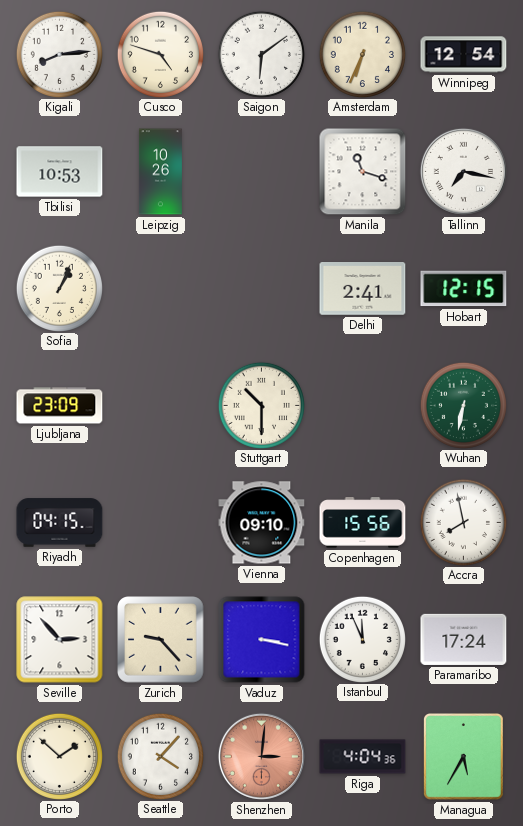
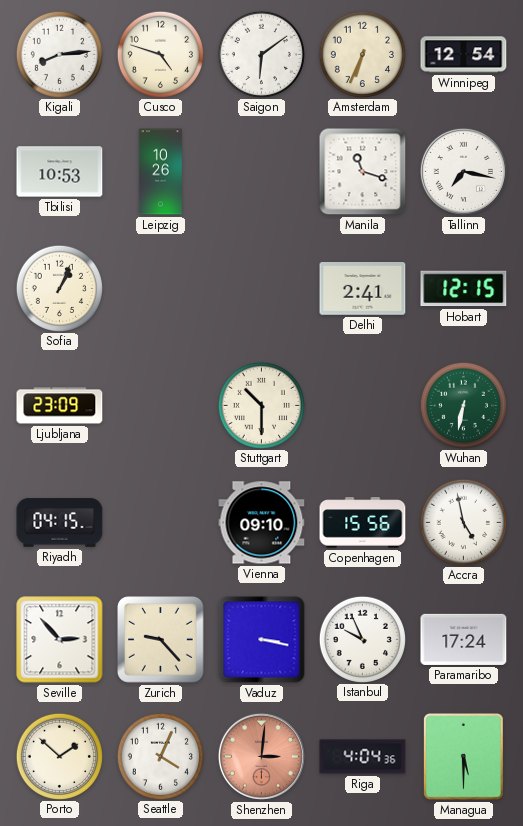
Accra: 7:58 -> 4:58
Istanbul: 11:56 -> 9:56
Seattle: 4:07 -> 4:04
Managua: 5:35 -> 5:30
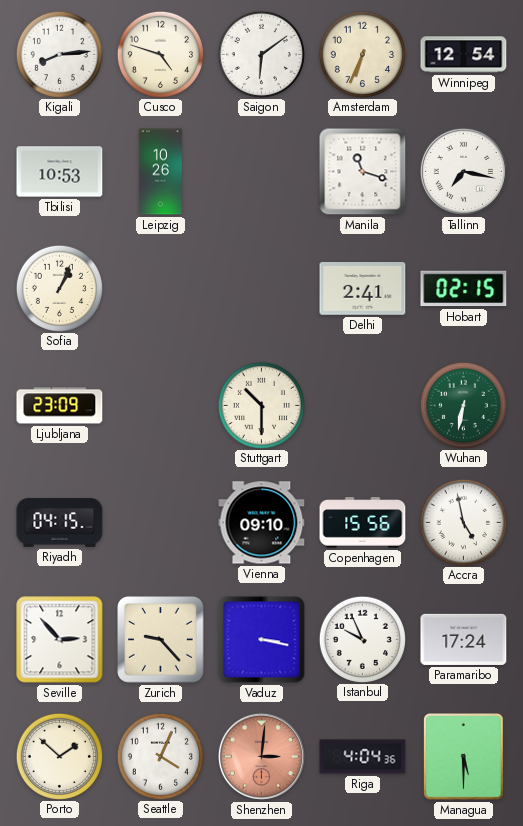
Hobart: 12:15 -> 02:15
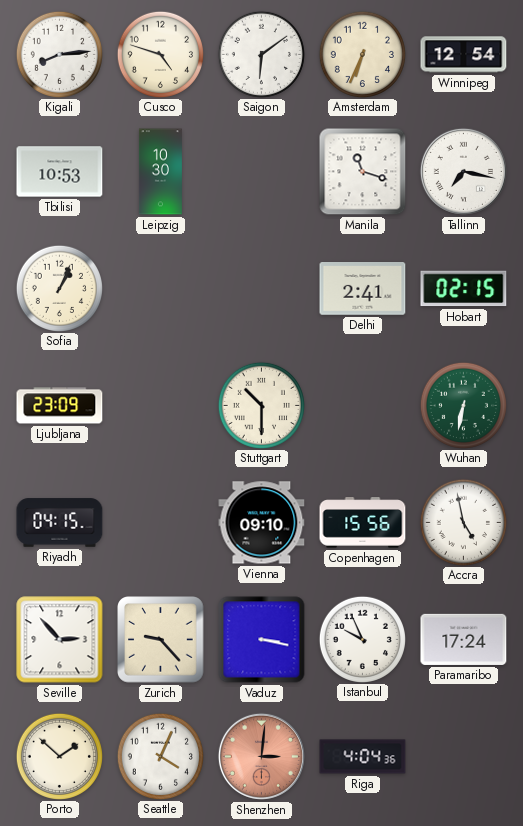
Leipzig: 10:26 -> 10:30
Managua: 5:30 -> none
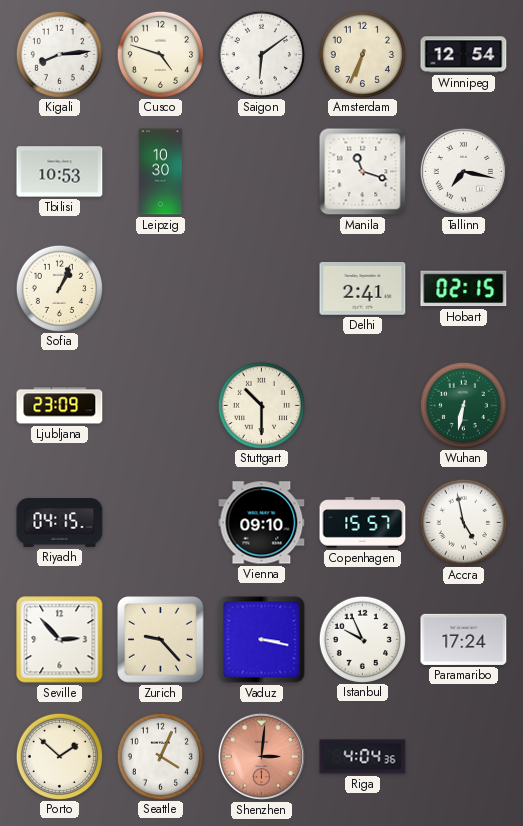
Copenhagen: 15:56 -> 15:57
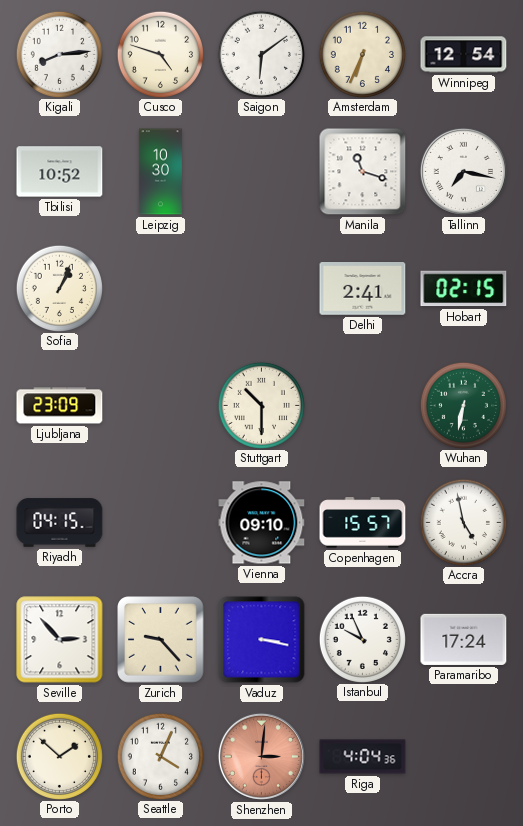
Tbilisi: 10:53 -> 10:52
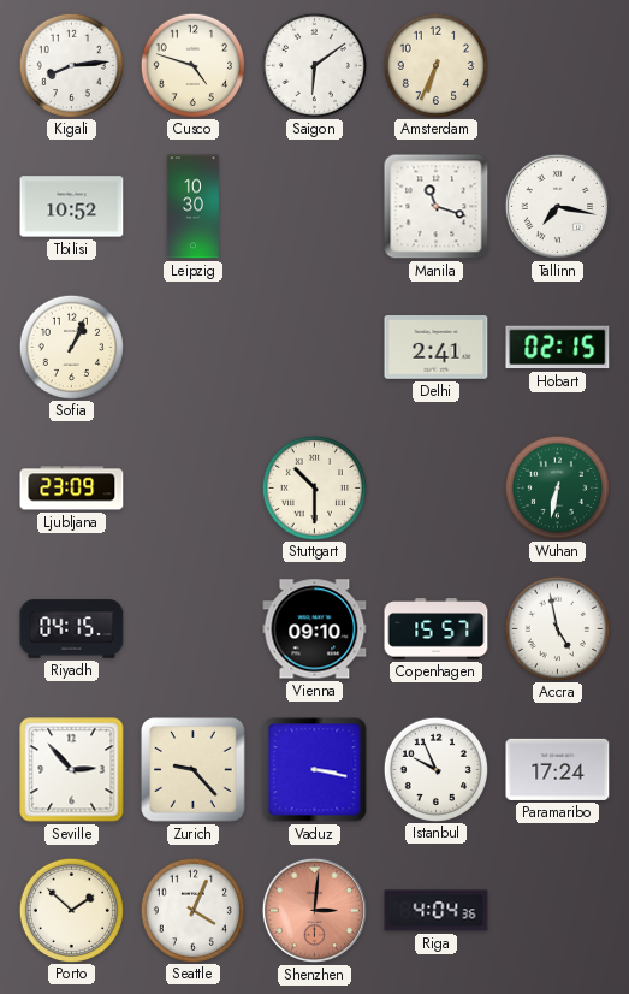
Winnipeg: 12:54 -> none
